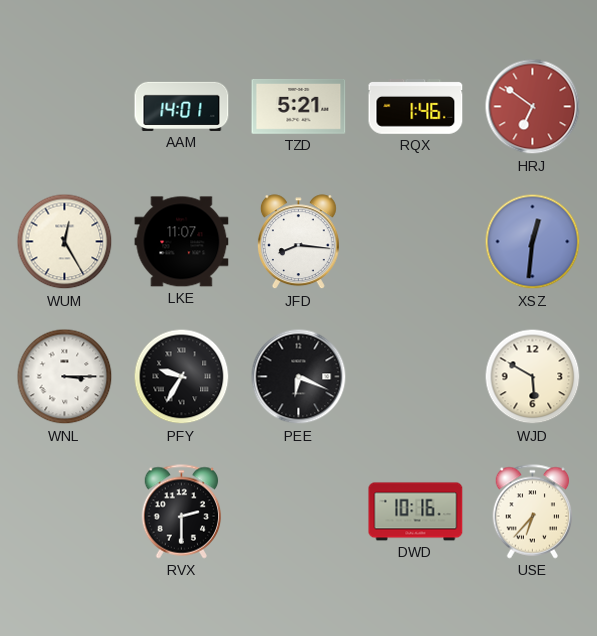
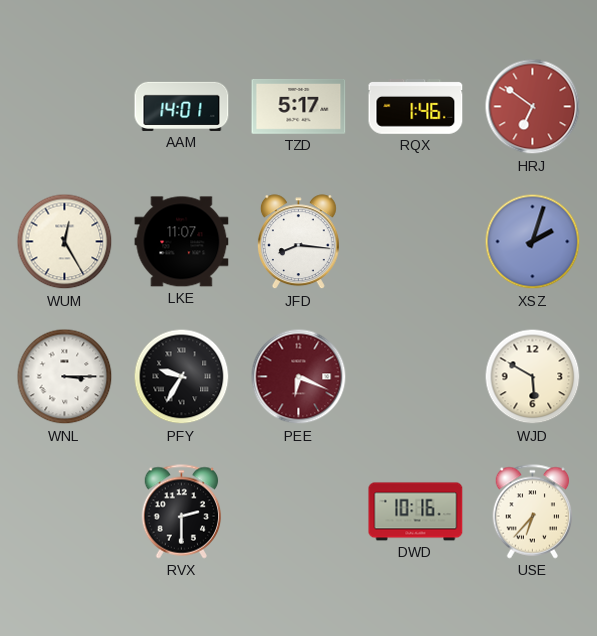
TZD: 5:21 -> 5:17
XSZ: 12:31 -> 2:03
PEE dial: black -> burgundy
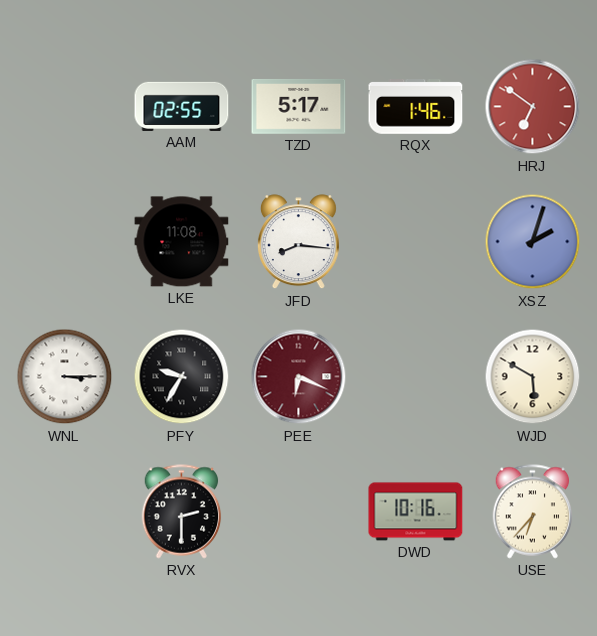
AAM: 14:01 -> 02:55
WUM: 12:25 -> none
LKE: 11:07 -> 11:08
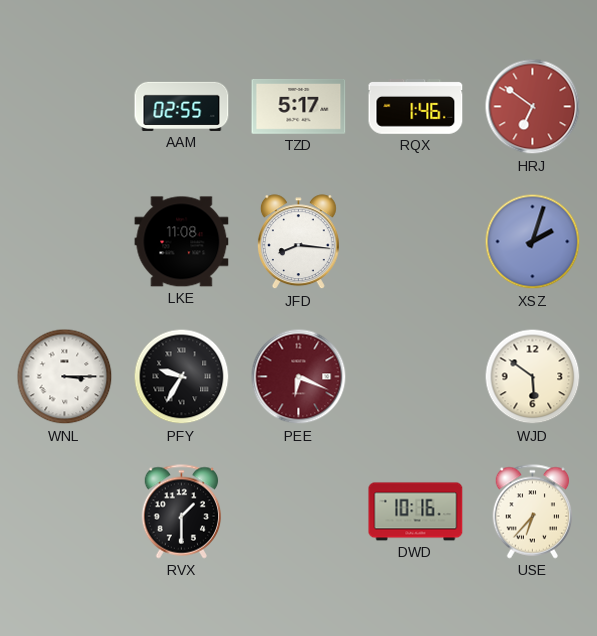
WJD: 5:50 -> 5:51
RVX: 2:30 -> 1:30
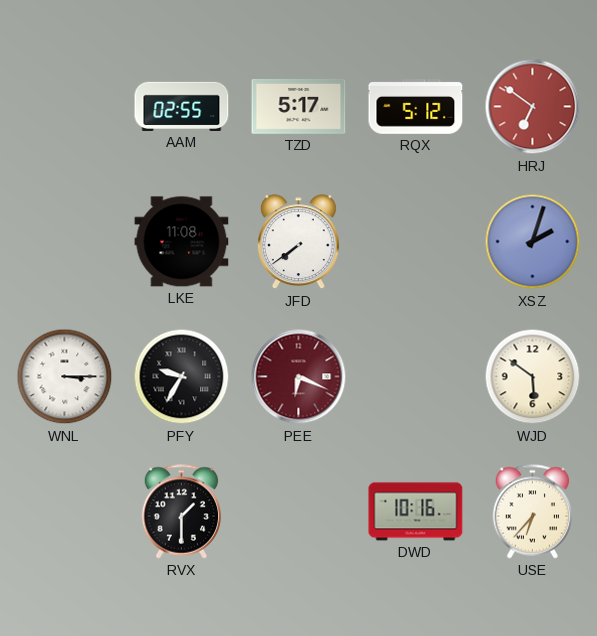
RQX: 1:46 -> 5:12
JFD: 8:16 -> 7:39
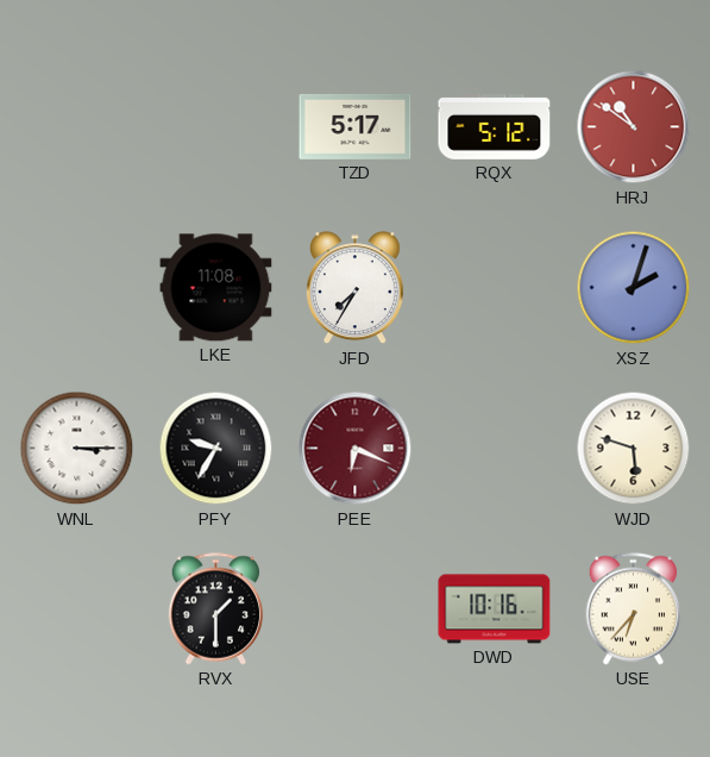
AAM: 02:55 -> none
HRJ: 6:51 -> 10:51
JFD: 7:39 -> 7:35
WJD: 5:51 -> 5:48
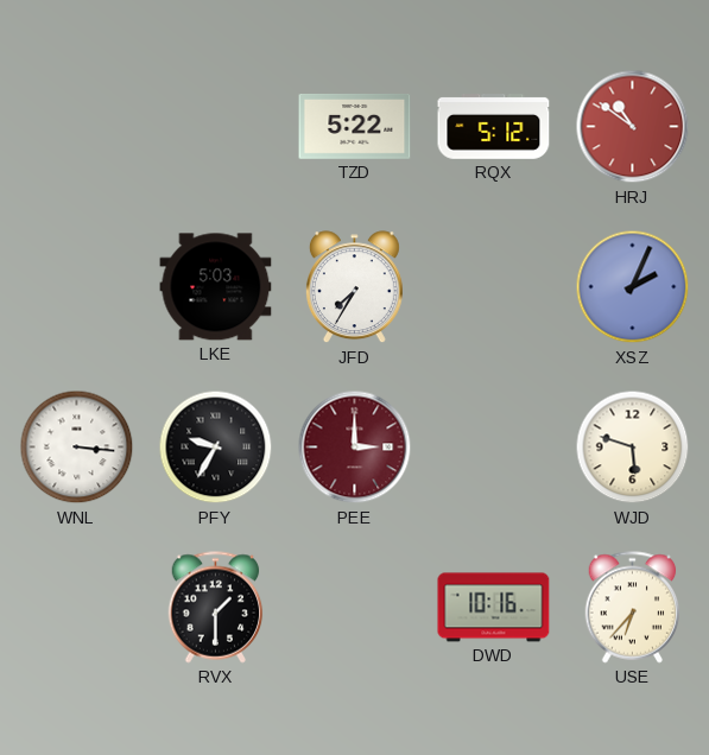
TZD: 5:17 -> 5:22
LKE: 11:08 -> 5:03
XSZ: 2:03 -> 2:04
WNL: 3:15 -> 3:16
PEE: 6:19 -> 3:00
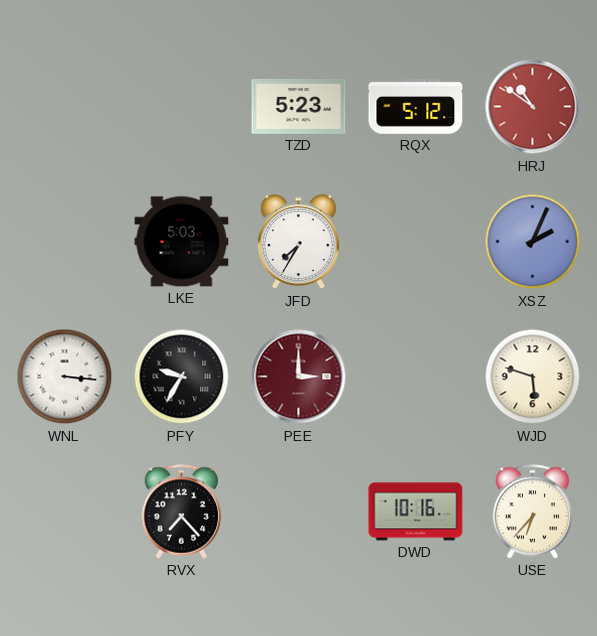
TZD: 5:22 -> 5:23
RVX: 1:30 -> 7:23
